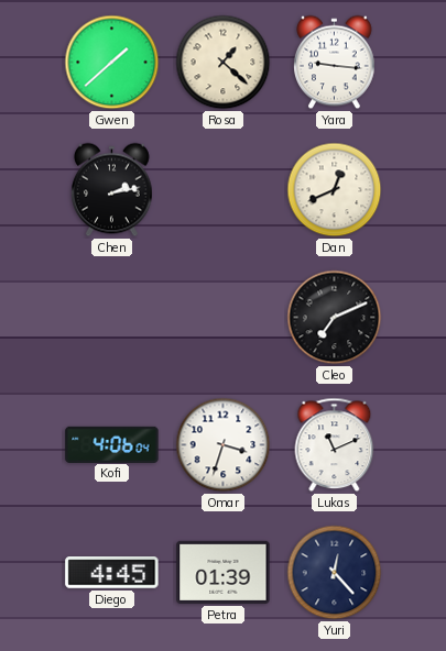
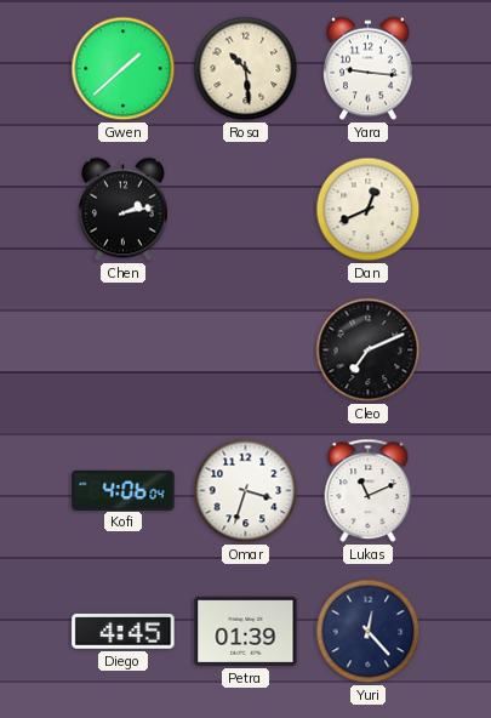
Rosa: 1:22 -> 10:29
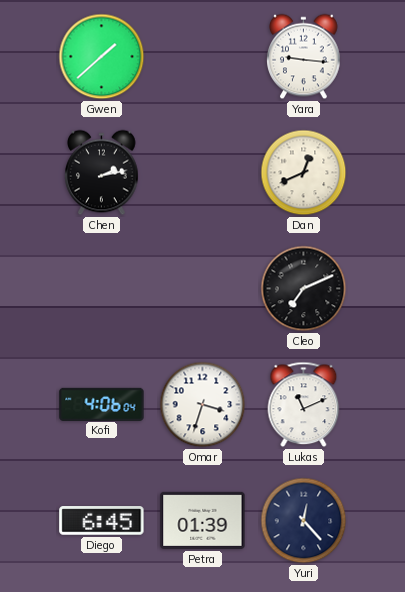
Rosa: 10:29 -> none
Diego: 4:45 -> 6:45
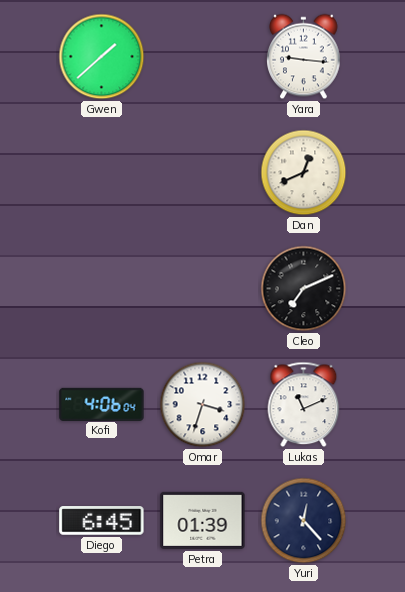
Chen: 2:13 -> none
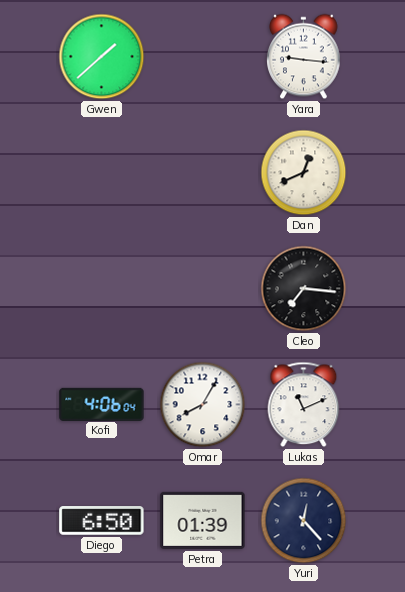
Cleo: 7:11 -> 7:16
Omar: 3:33 -> 8:05
Diego: 6:45 -> 6:50
